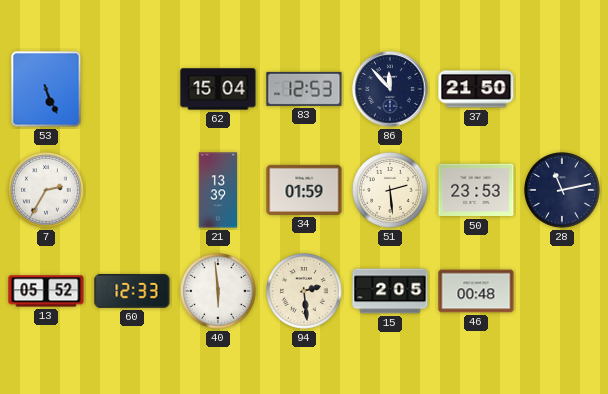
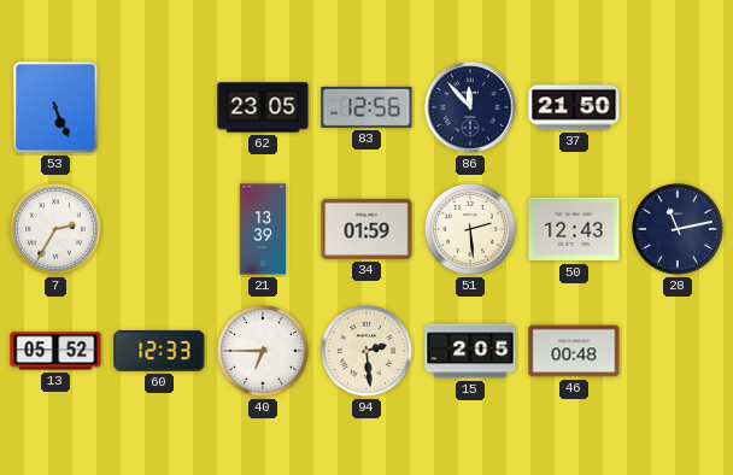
62: 15:04 -> 23:05
83: 12:53 -> 12:56
50: 23:53 -> 12:43
40: 5:59 -> 6:45
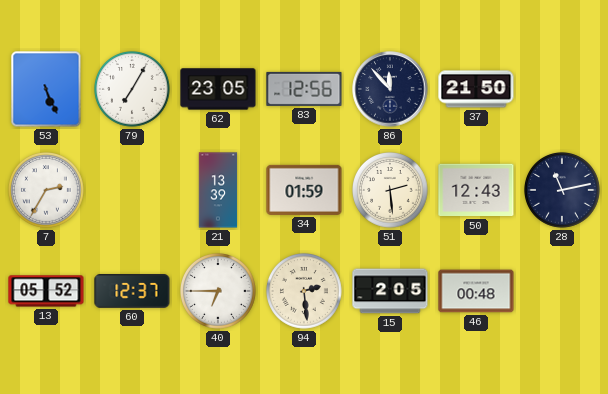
79: none -> 7:05
60: 12:33 -> 12:37
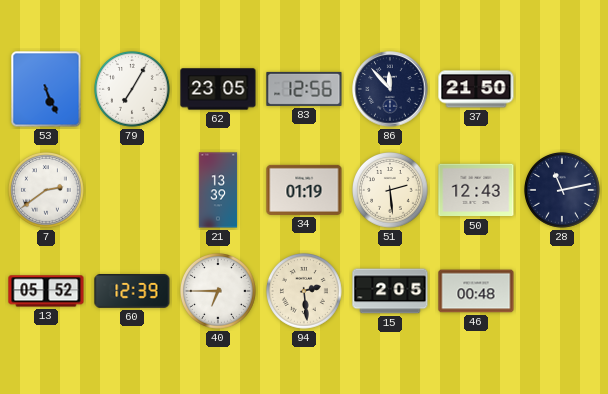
7: 2:35 -> 2:39
34: 01:59 -> 01:19
60: 12:37 -> 12:39
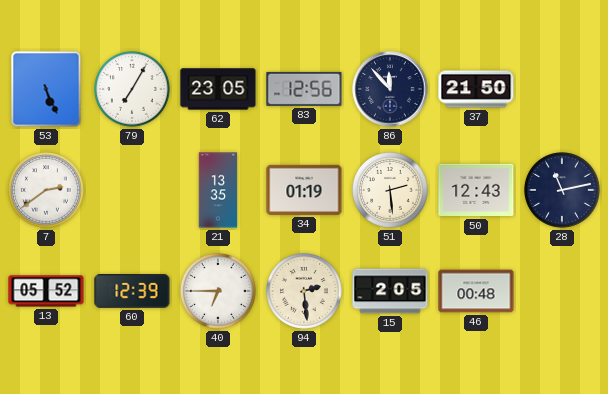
21: 13:39 -> 13:35
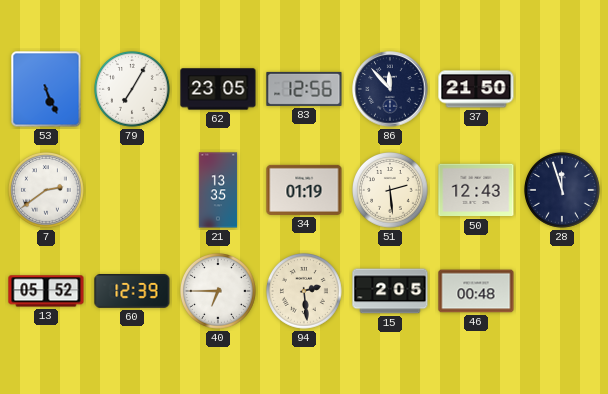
28: 11:13 -> 11:57
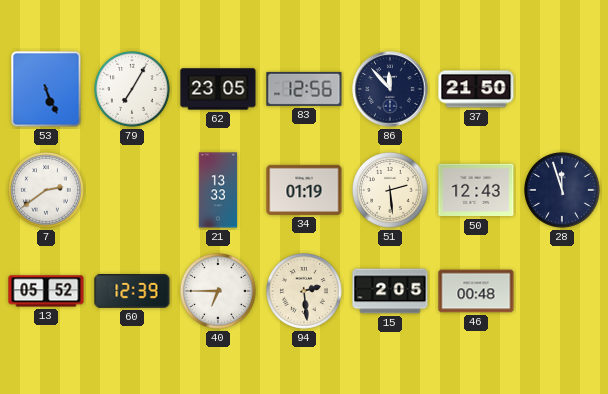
21: 13:35 -> 13:33
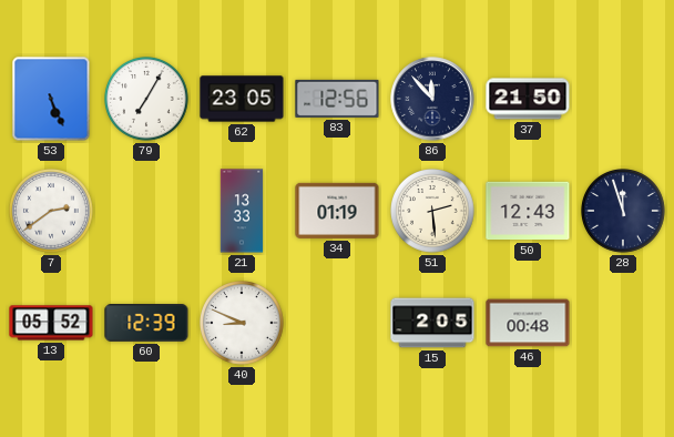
40: 6:45 -> 8:49
94: 2:29 -> none
